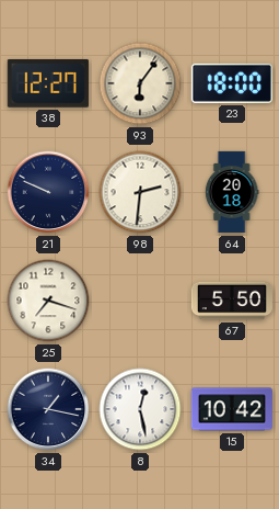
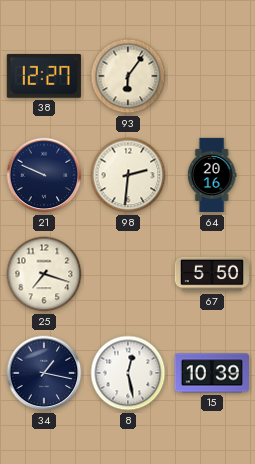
23: 18:00 -> none
64: 20:18 -> 20:16
15: 10:42 -> 10:39
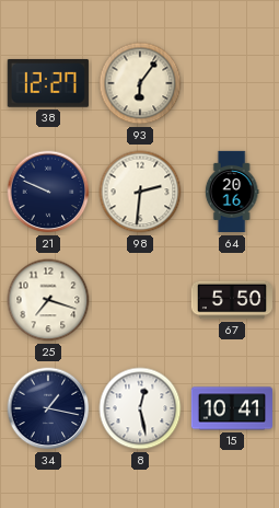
15: 10:39 -> 10:41
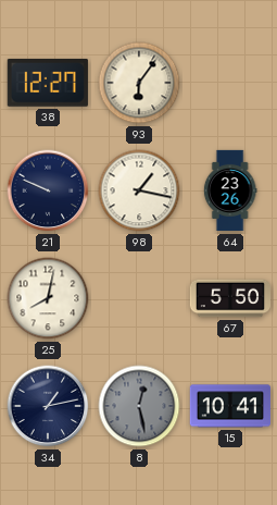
98: 2:31 -> 1:17
64: 20:16 -> 23:26
25: 7:18 -> 8:02
34: 1:17 -> 1:13
8 dial: white -> grey
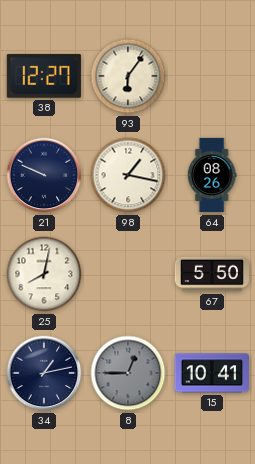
64: 23:26 -> 08:26
8: 12:28 -> 12:45
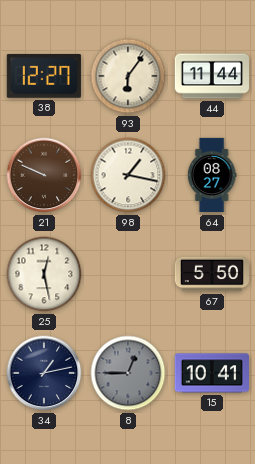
44: none -> 11:44
21 dial: navy -> brown
64: 08:26 -> 08:27
25: 8:02 -> 12:28
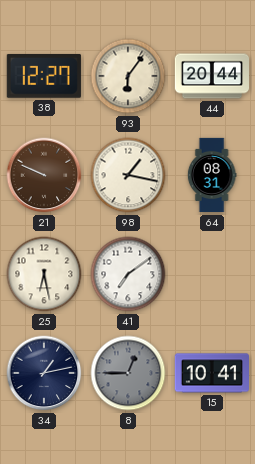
44: 11:44 -> 20:44
64: 08:27 -> 08:31
25: 12:28 -> 6:28
41: none -> 7:09
67: 5:50 -> none
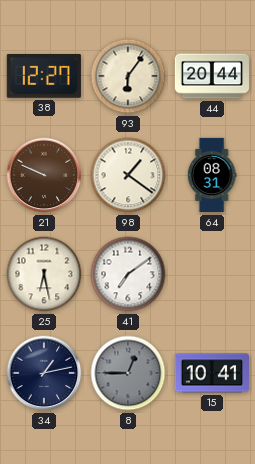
98: 1:17 -> 1:21
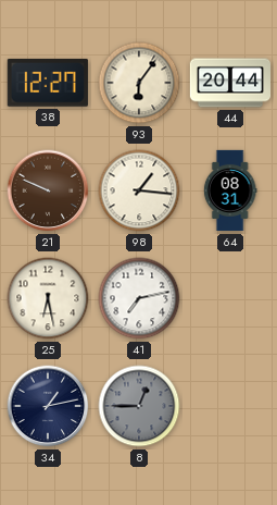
98: 1:21 -> 1:16
41: 7:09 -> 7:13
15: 10:41 -> none
